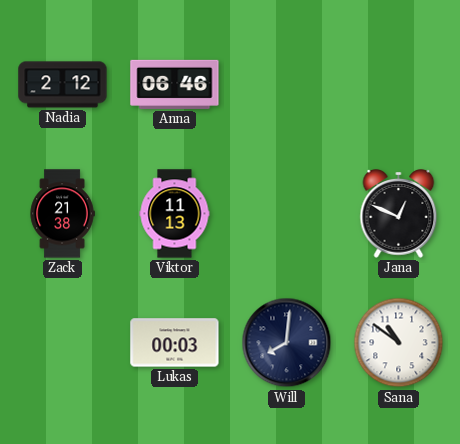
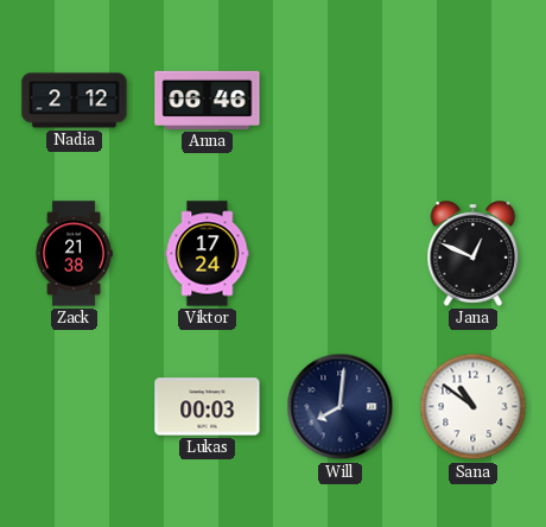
Viktor: 11:13 -> 17:24
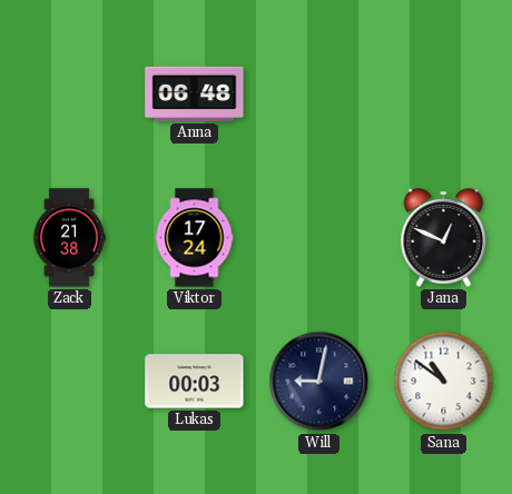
Nadia: 2:12 -> none
Anna: 06:46 -> 06:48
Will: 8:01 -> 9:02
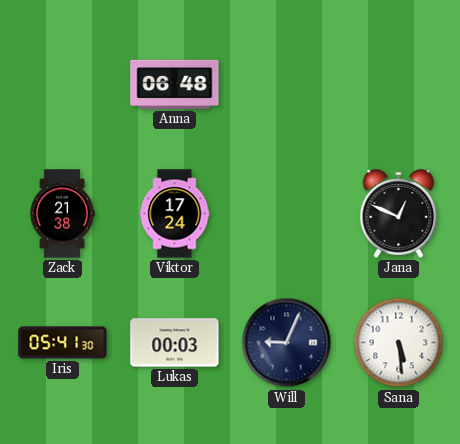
Iris: none -> 05:41
Will: 9:02 -> 9:04
Sana: 10:51 -> 5:29
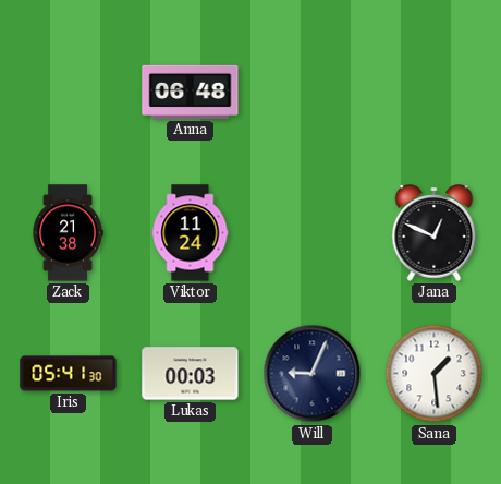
Viktor: 17:24 -> 11:24
Sana: 5:29 -> 1:29
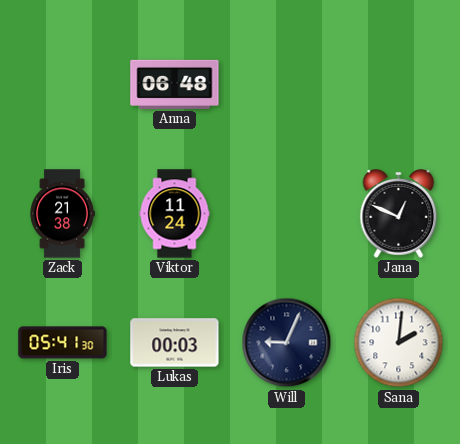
Sana: 1:29 -> 2:01
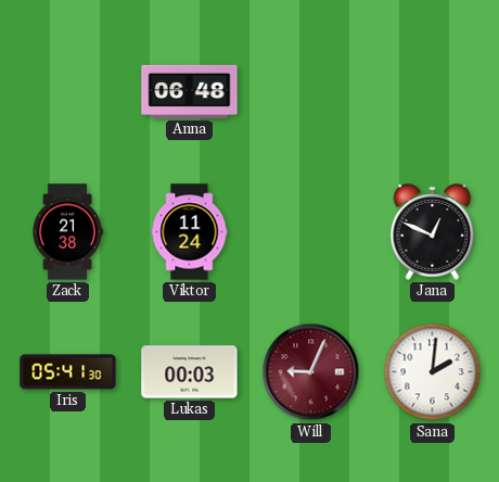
Will dial: navy -> burgundy
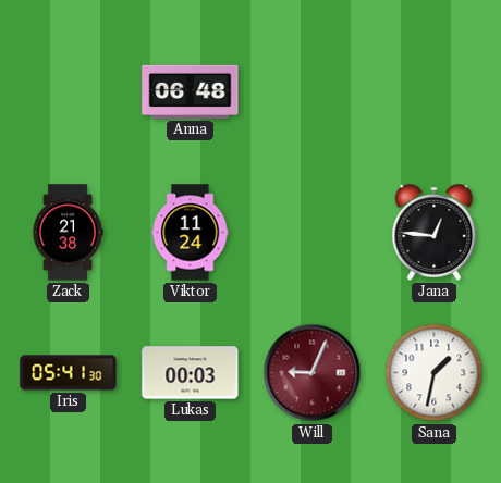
Jana: 12:49 -> 12:46
Sana: 2:01 -> 1:32
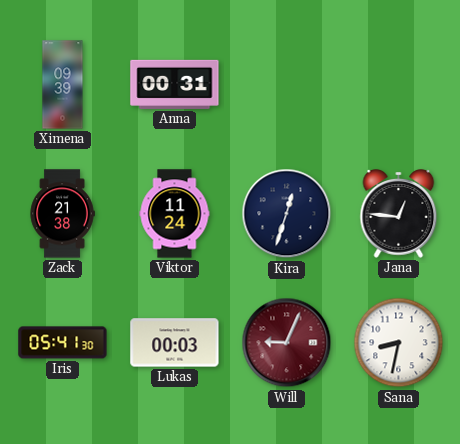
Ximena: none -> 09:39
Anna: 06:48 -> 00:31
Kira: none -> 12:33
Sana: 1:32 -> 8:32
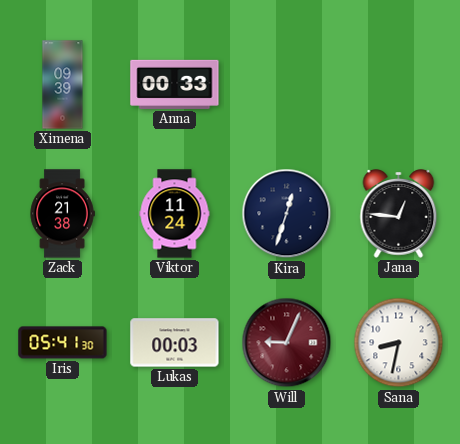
Anna: 00:31 -> 00:33
